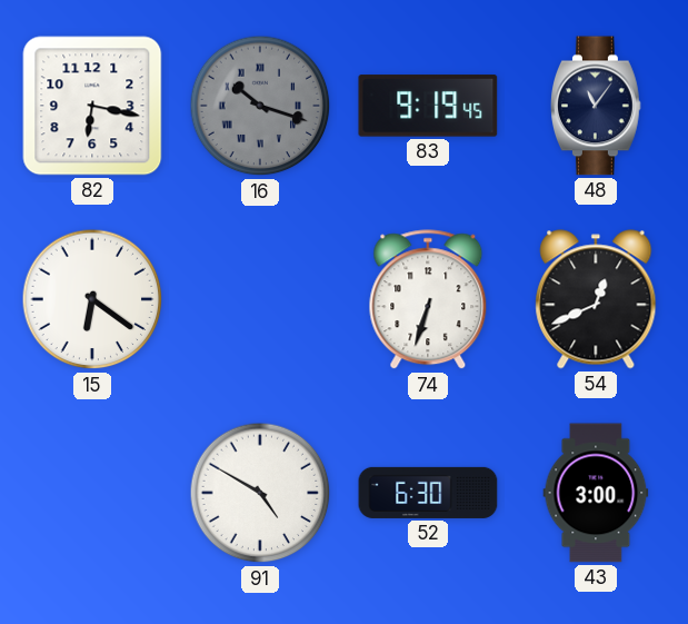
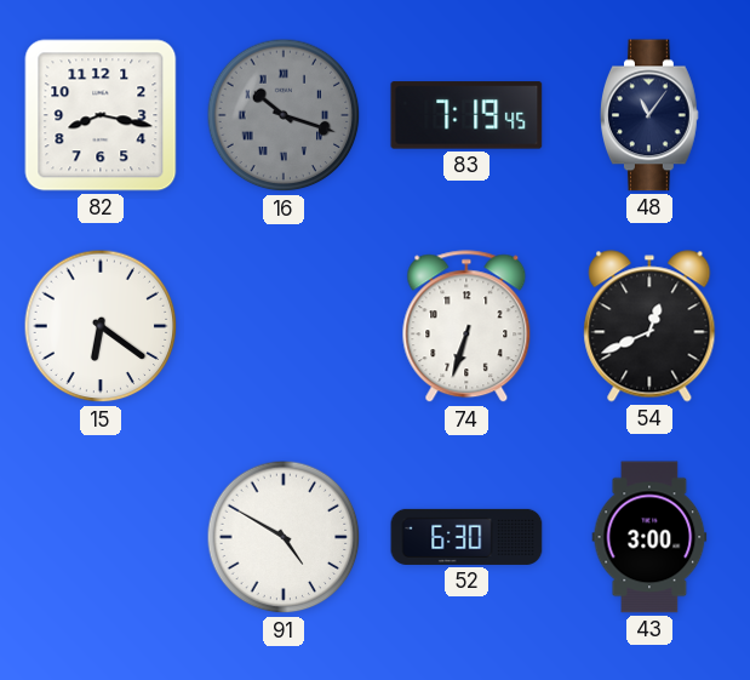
82: 6:17 -> 8:17
83: 9:19 -> 7:19
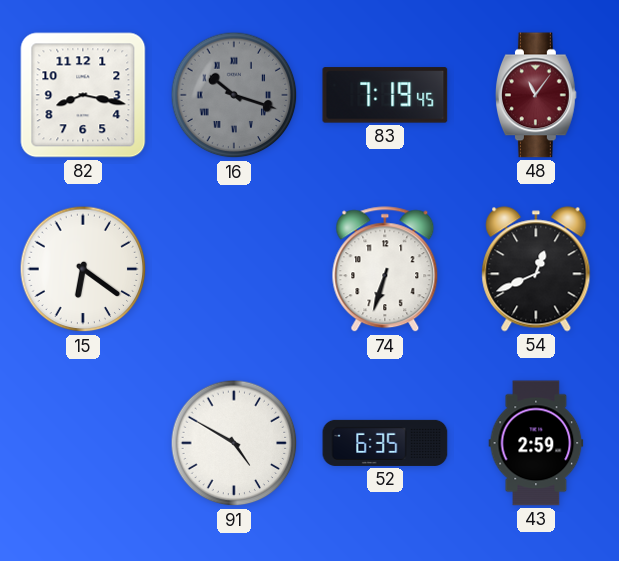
48 dial: navy -> burgundy
52: 6:30 -> 6:35
43: 3:00 -> 2:59
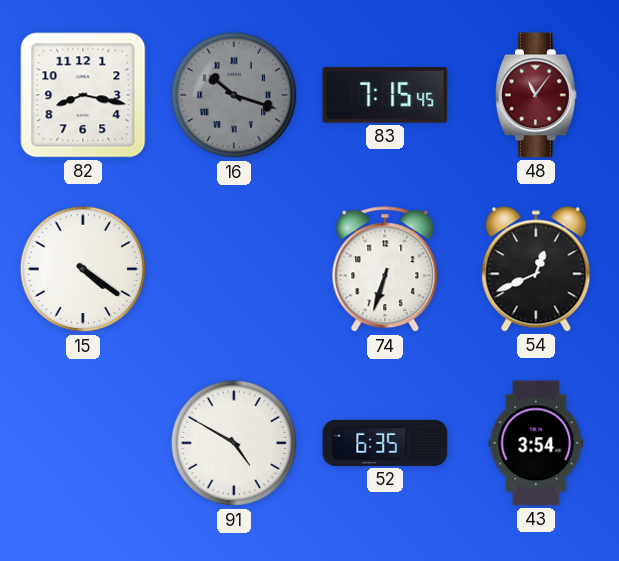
83: 7:19 -> 7:15
15: 6:21 -> 4:21
43: 2:59 -> 3:54
